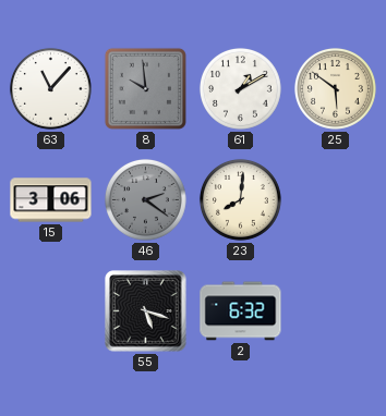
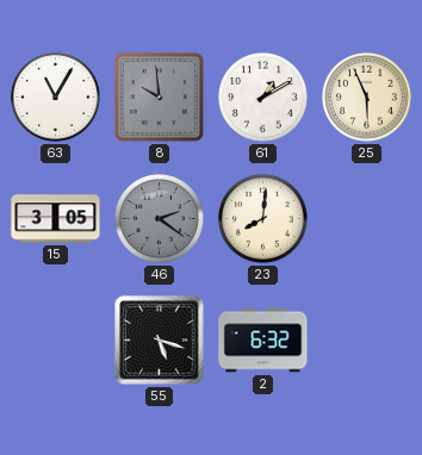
63: 11:07 -> 11:05
25: 5:51 -> 5:56
15: 3:06 -> 3:05
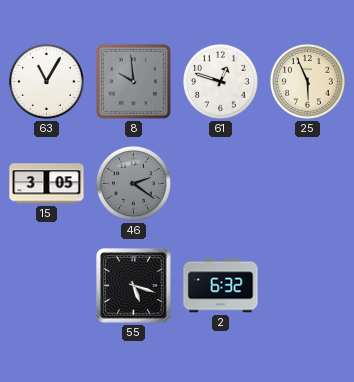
61: 1:10 -> 12:48
23: 8:01 -> none
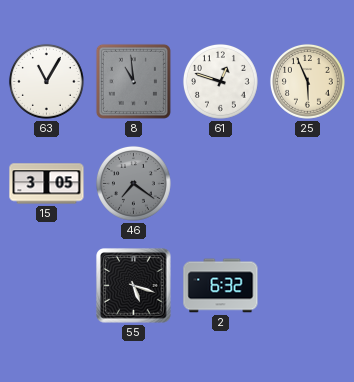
8: 9:59 -> 10:59
46: 2:21 -> 7:21
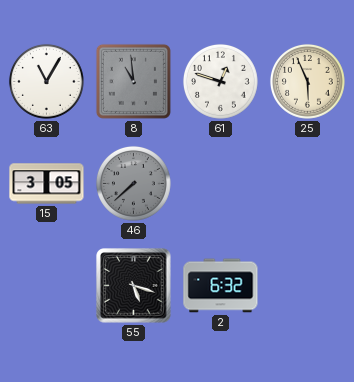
46: 7:21 -> 7:38
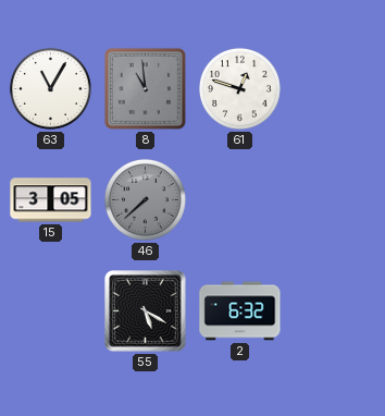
25: 5:56 -> none
55: 5:18 -> 5:20
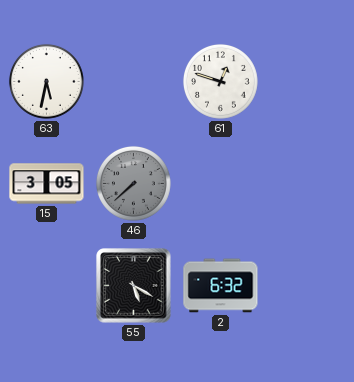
63: 11:05 -> 5:32
8: 10:59 -> none
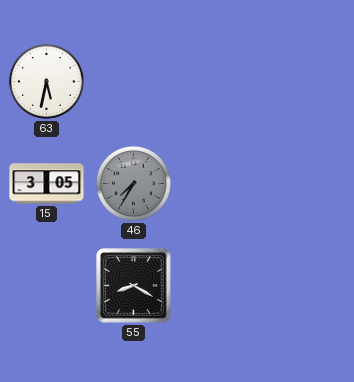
61: 12:48 -> none
46: 7:38 -> 7:35
55: 5:20 -> 8:20
2: 6:32 -> none
